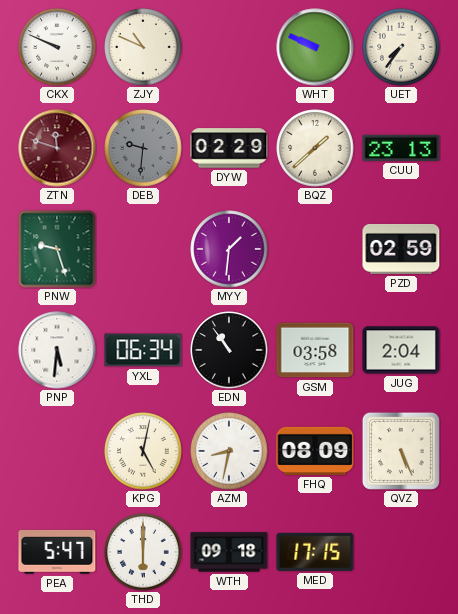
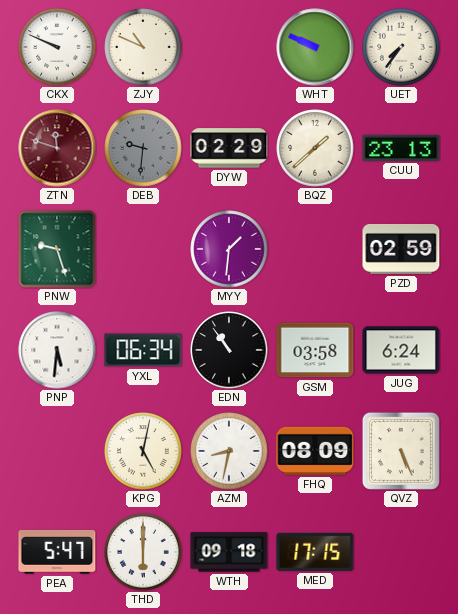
JUG: 2:04 -> 6:24
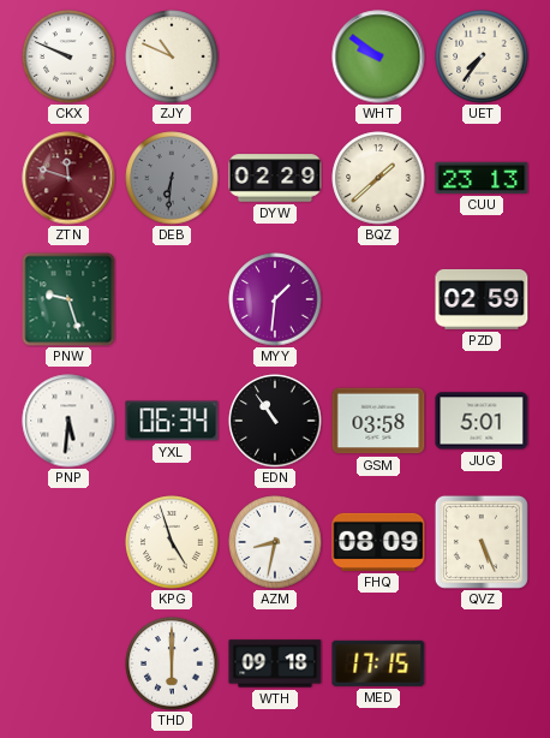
WHT: 9:49 -> 9:51
DEB: 9:31 -> 6:31
JUG: 6:24 -> 5:01
KPG: 5:02 -> 4:57
PEA: 5:47 -> none
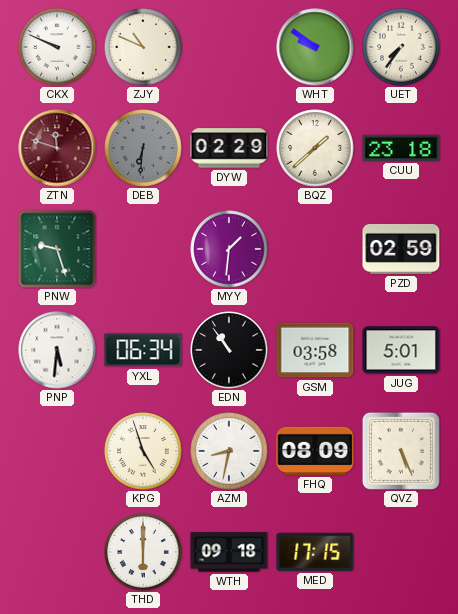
CUU: 23:13 -> 23:18
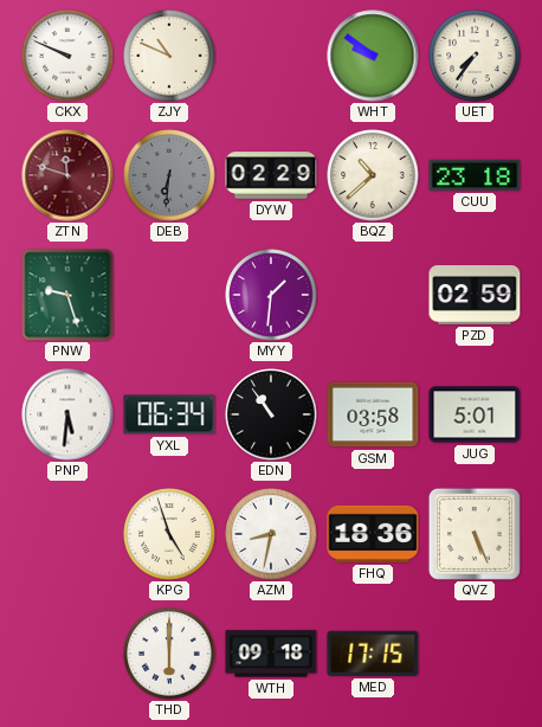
BQZ: 1:38 -> 10:38
FHQ: 08:09 -> 18:36
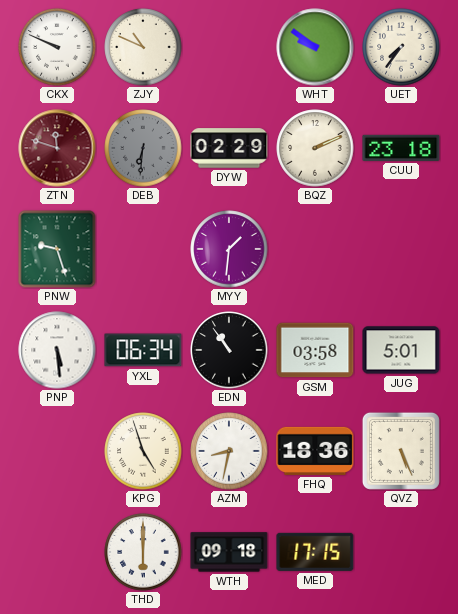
BQZ: 10:38 -> 2:11
PZD: 02:59 -> none
PNP: 5:31 -> 5:29
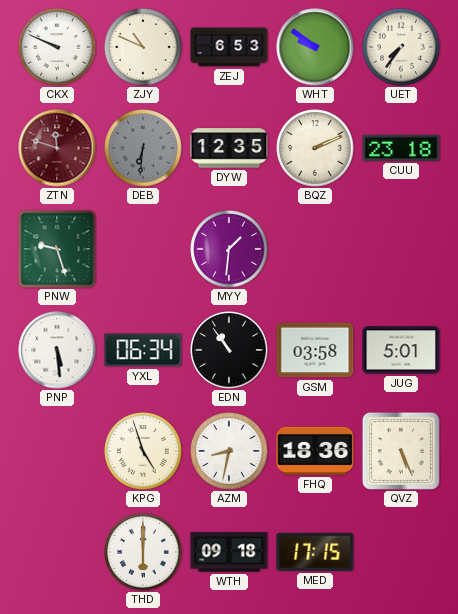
ZEJ: none -> 6:53
DYW: 02:29 -> 12:35
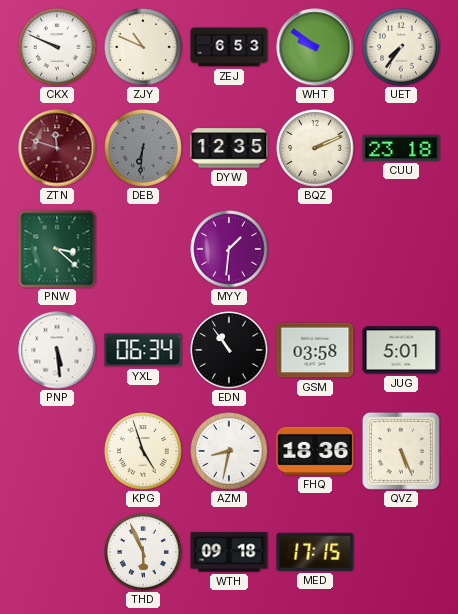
PNW: 9:27 -> 3:22
THD: 6:00 -> 5:56
